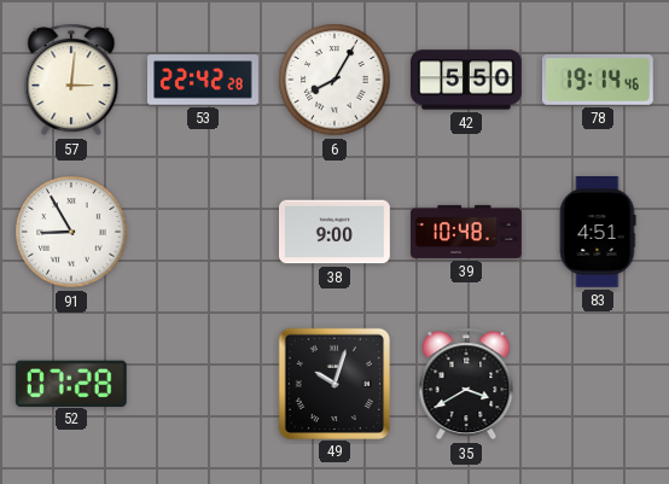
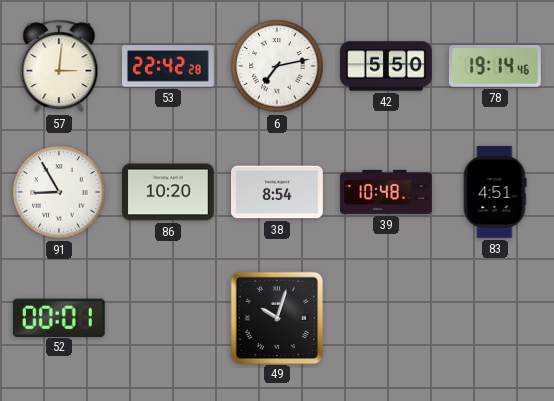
6: 8:05 -> 7:13
86: none -> 10:20
38: 9:00 -> 8:54
52: 07:28 -> 00:01
35: 3:40 -> none
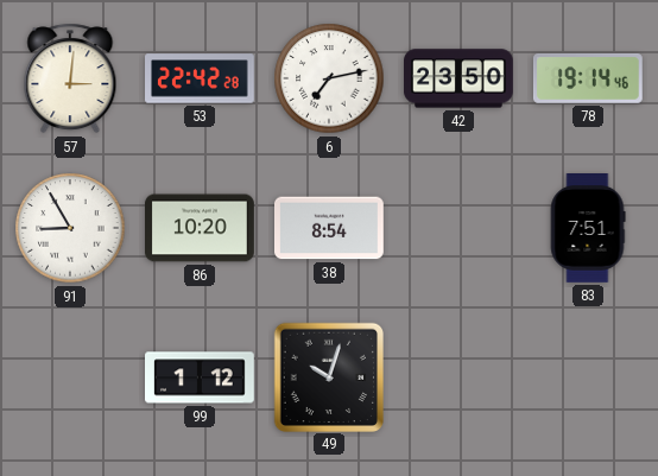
42: 5:50 -> 23:50
39: 10:48 -> none
83: 4:51 -> 7:51
52: 00:01 -> none
99: none -> 1:12
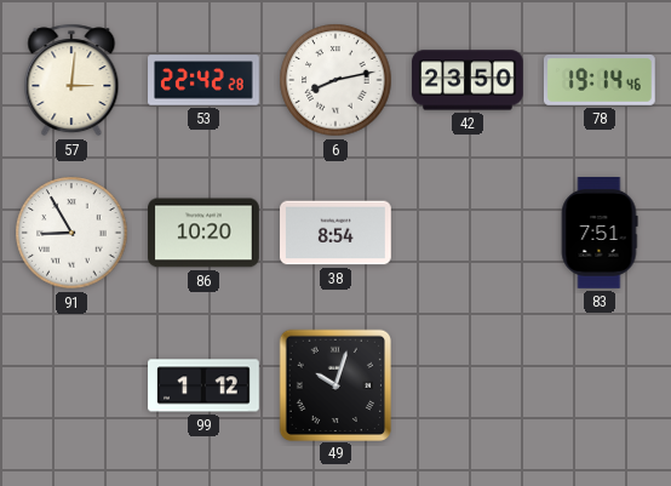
6: 7:13 -> 8:13
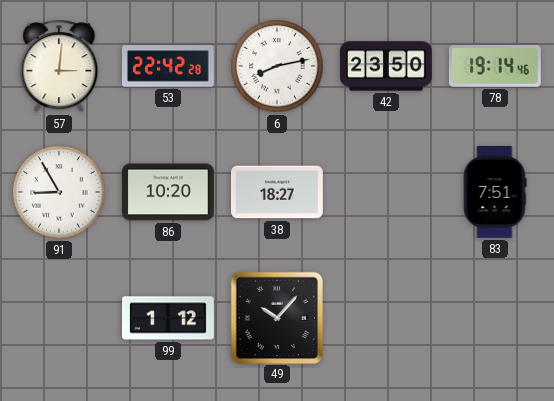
38: 8:54 -> 18:27
49: 10:03 -> 10:07
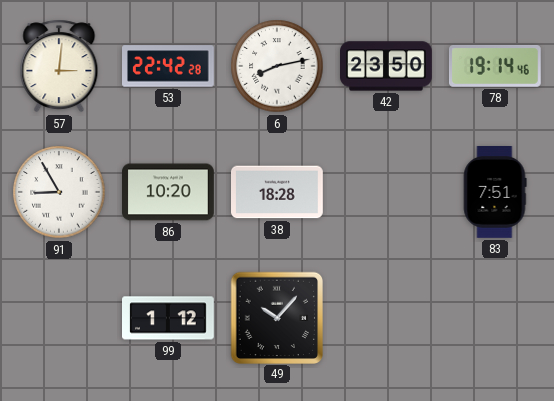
38: 18:27 -> 18:28
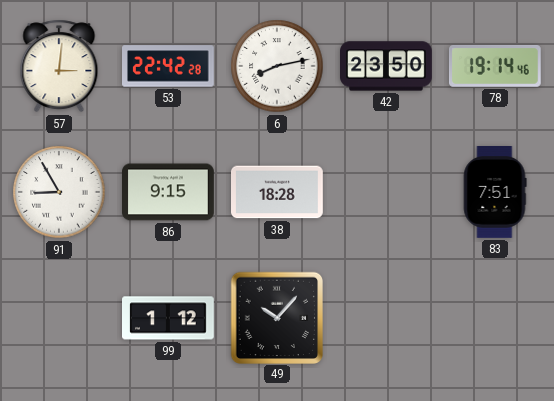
86: 10:20 -> 9:15
